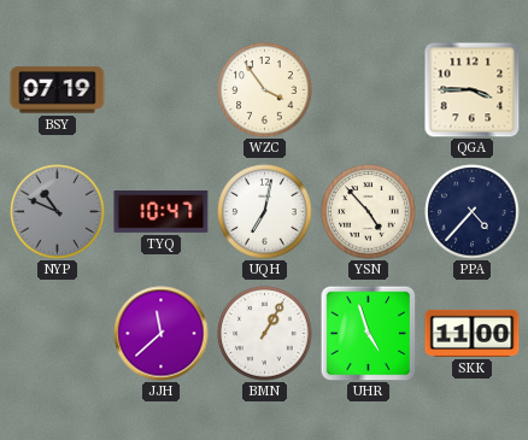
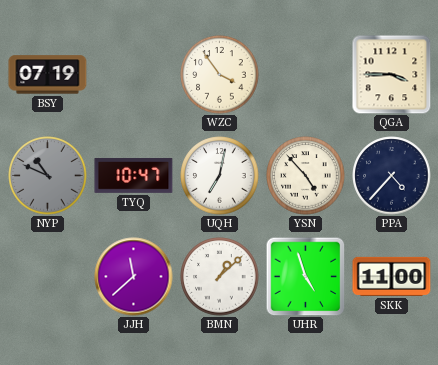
BMN: 1:05 -> 1:08
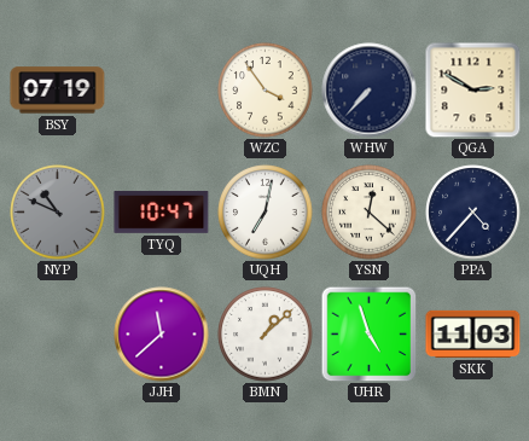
WHW: none -> 7:37
QGA: 3:45 -> 2:50
YSN: 4:53 -> 12:22
SKK: 11:00 -> 11:03
